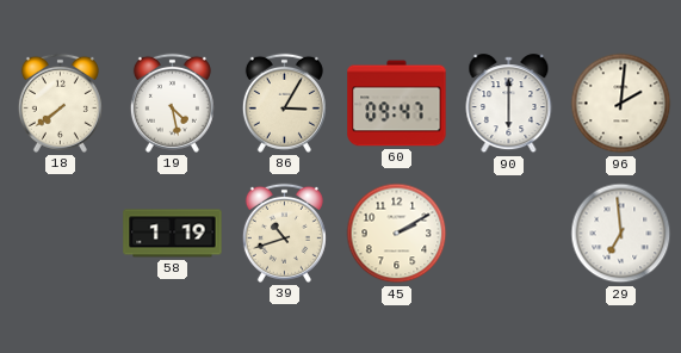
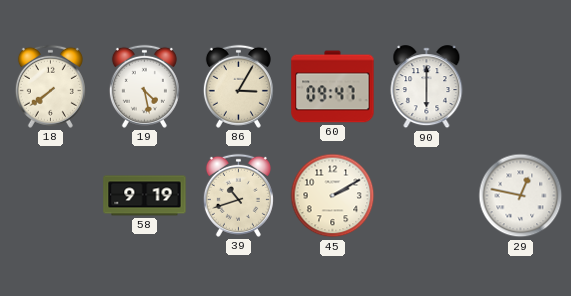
96: 2:01 -> none
58: 1:19 -> 9:19
29: 6:59 -> 12:47
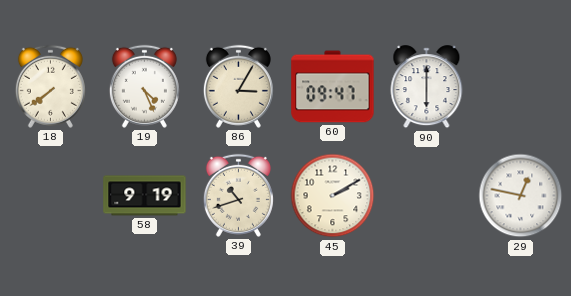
19: 4:28 -> 4:26
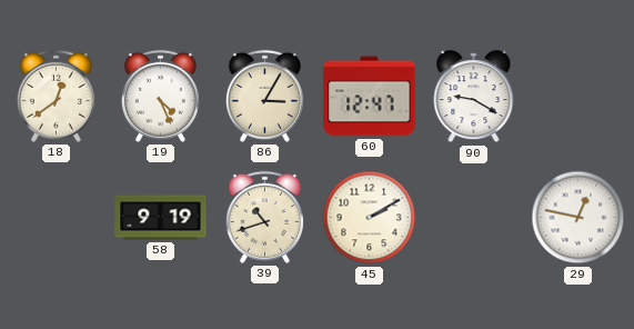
18: 7:39 -> 12:39
60: 09:47 -> 12:47
90: 6:00 -> 9:20
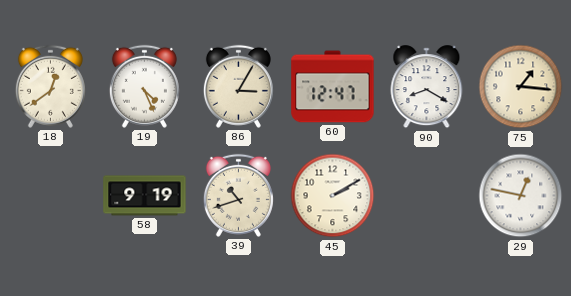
90: 9:20 -> 8:20
75: none -> 1:16
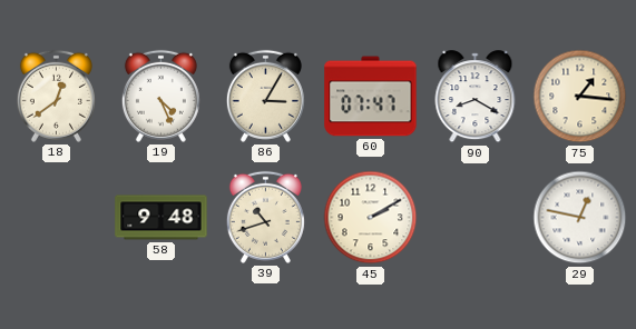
60: 12:47 -> 07:47
58: 9:19 -> 9:48
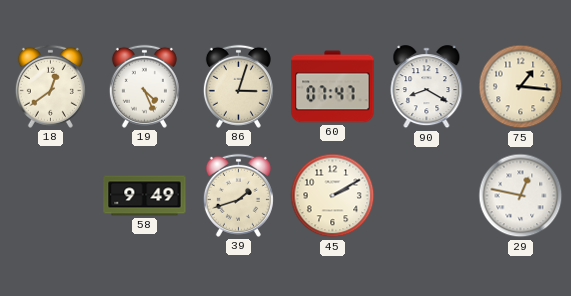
86: 3:05 -> 3:03
58: 9:48 -> 9:49
39: 10:42 -> 1:42
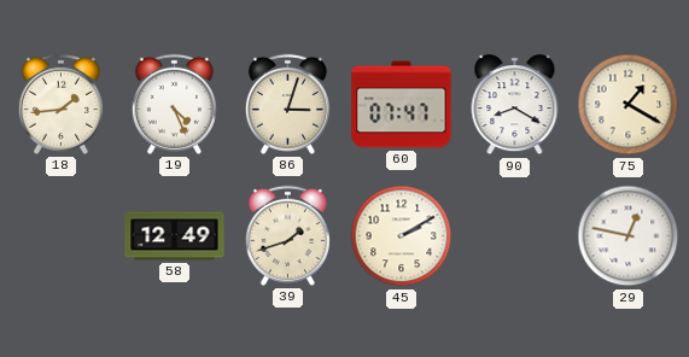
18: 12:39 -> 1:44
75: 1:16 -> 1:20
58: 9:49 -> 12:49
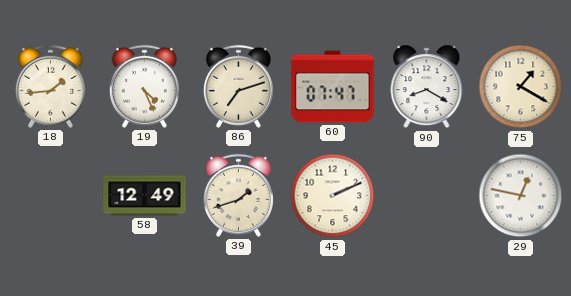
86: 3:03 -> 7:12
45: 2:10 -> 2:11
